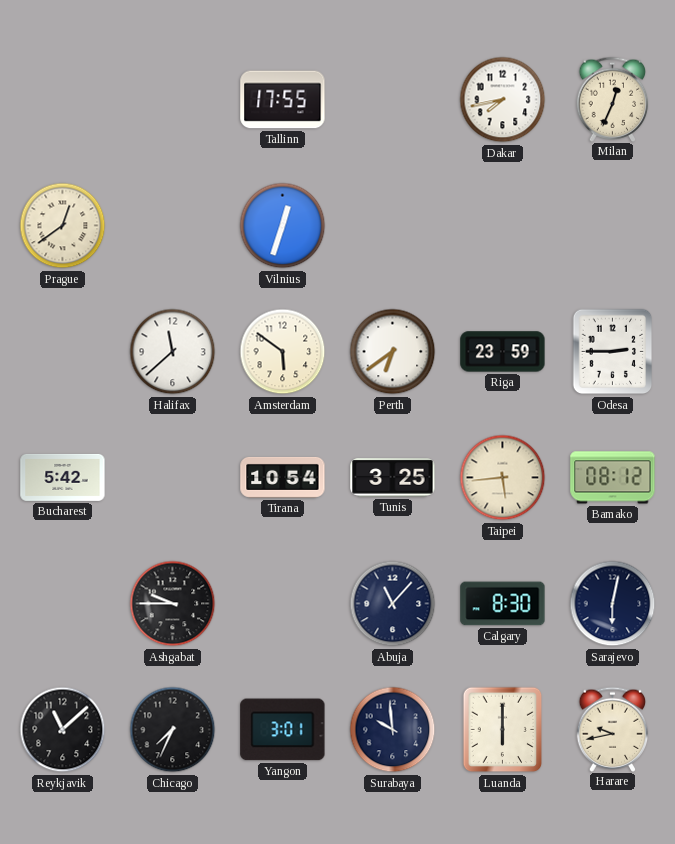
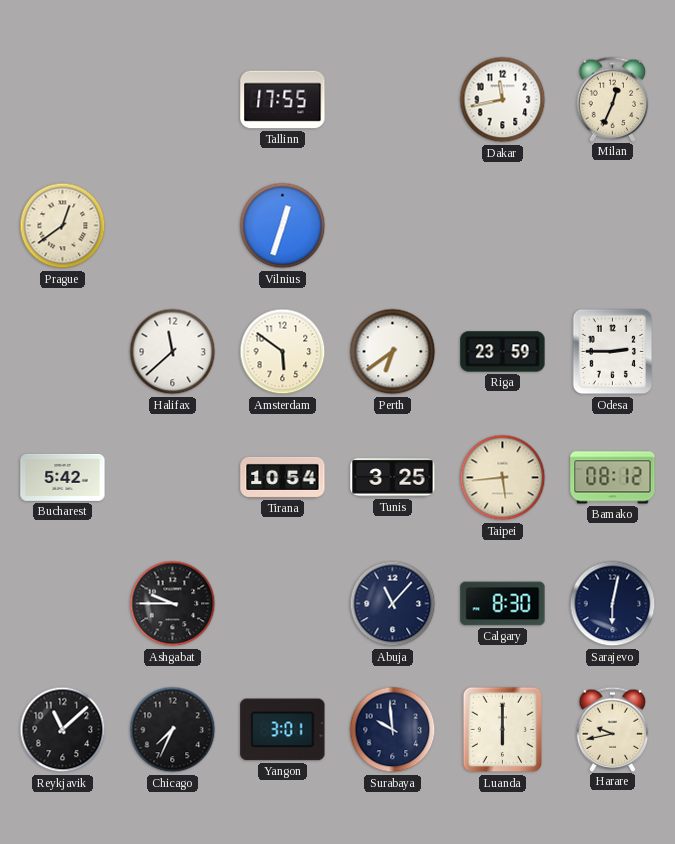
Dakar: 7:43 -> 11:43
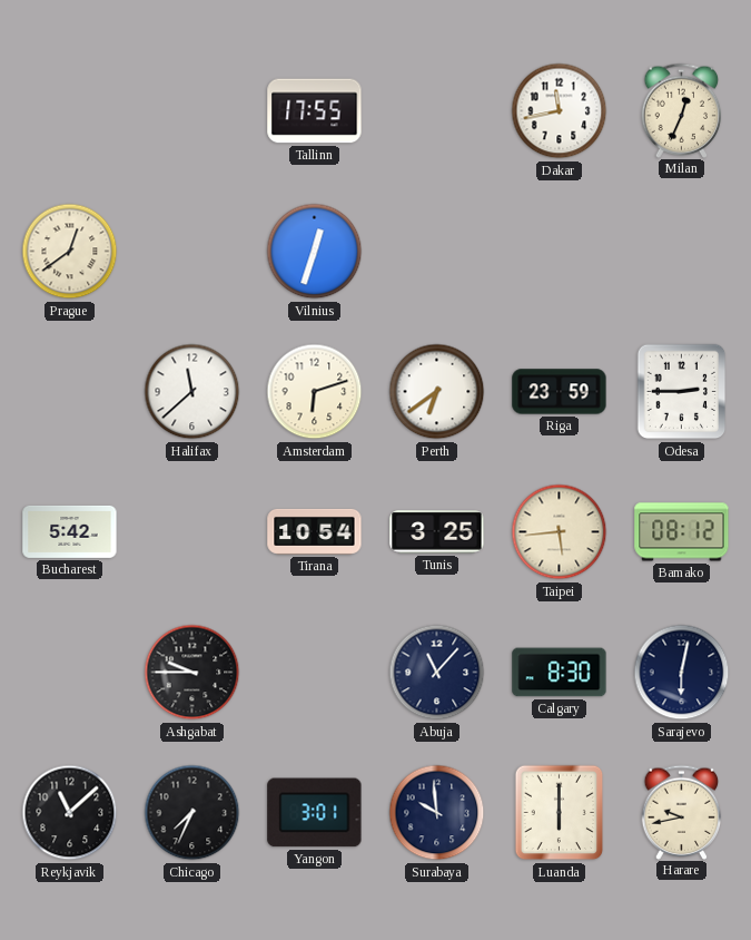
Amsterdam: 5:51 -> 6:12
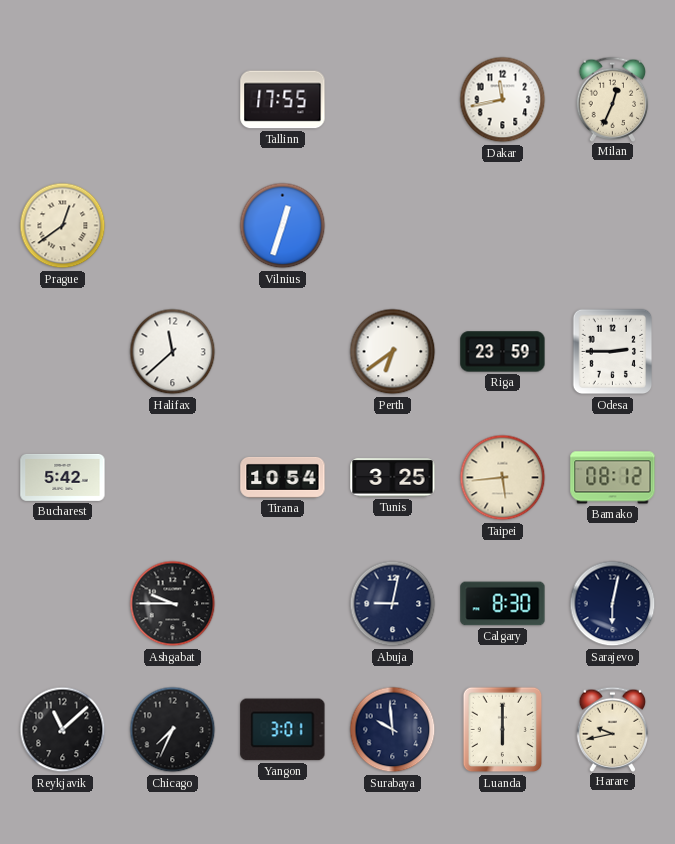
Amsterdam: 6:12 -> none
Abuja: 11:07 -> 9:02
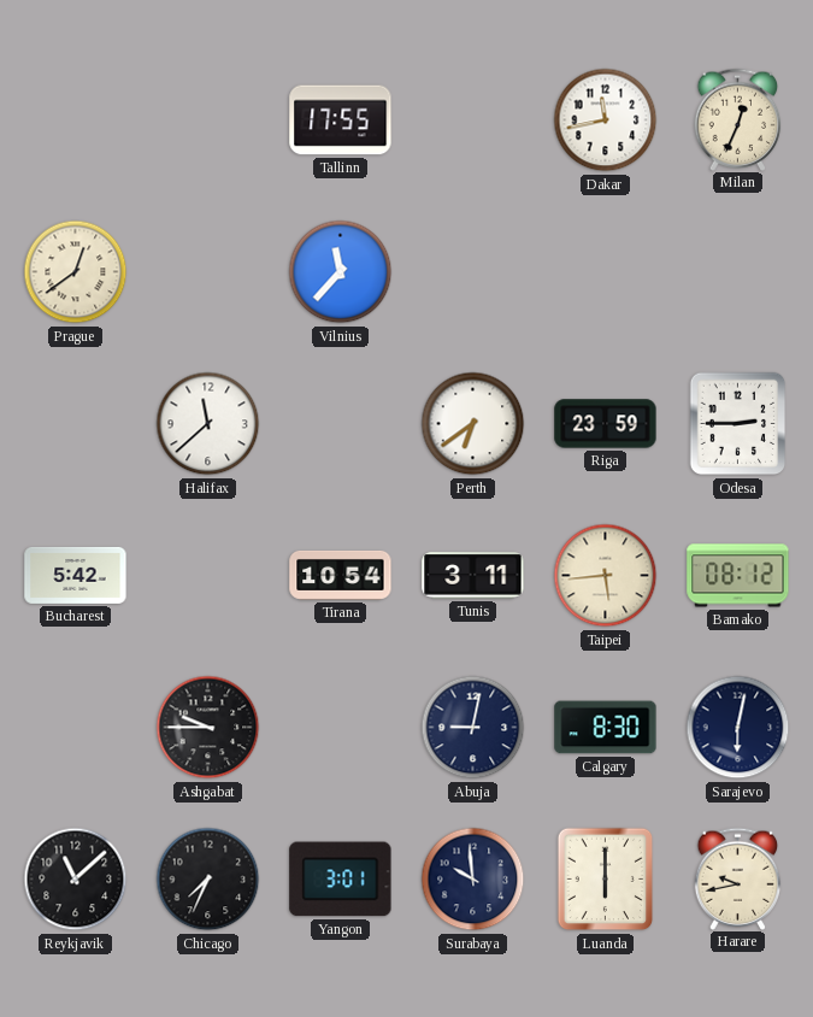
Vilnius: 12:33 -> 11:37
Tunis: 3:25 -> 3:11
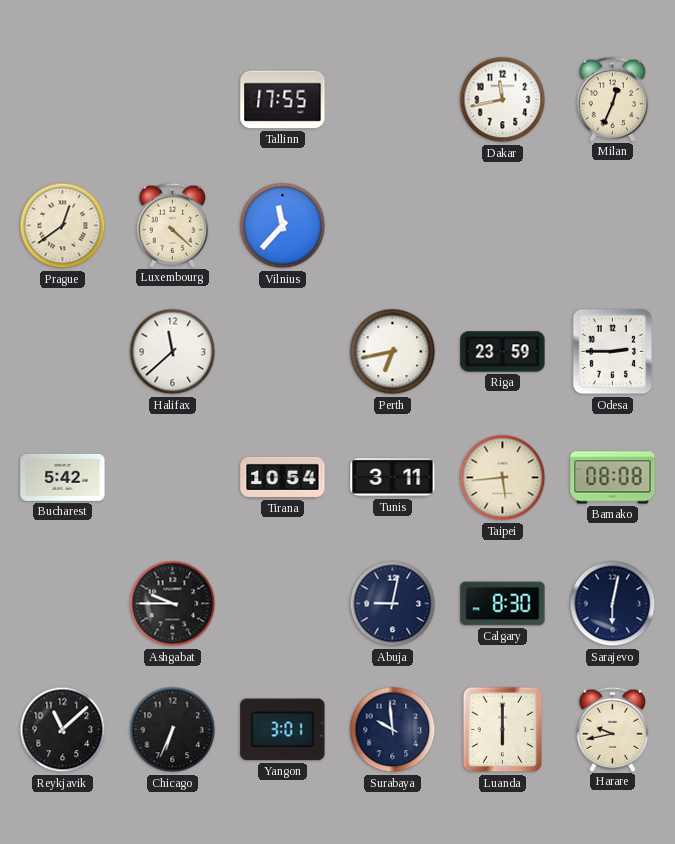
Luxembourg: none -> 4:22
Perth: 6:39 -> 6:43
Bamako: 08:12 -> 08:08
Chicago: 7:34 -> 6:34
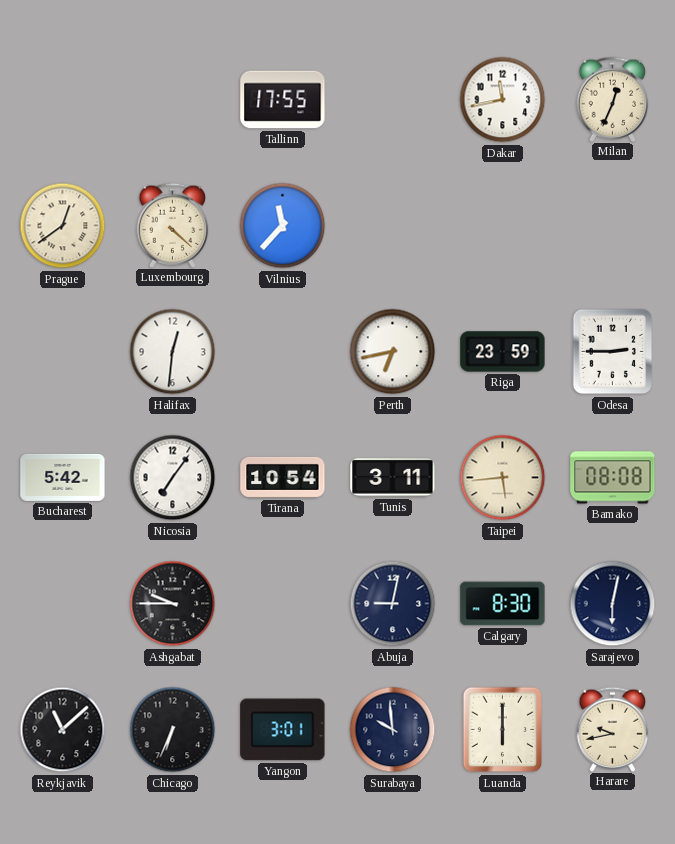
Halifax: 11:38 -> 12:31
Nicosia: none -> 7:06
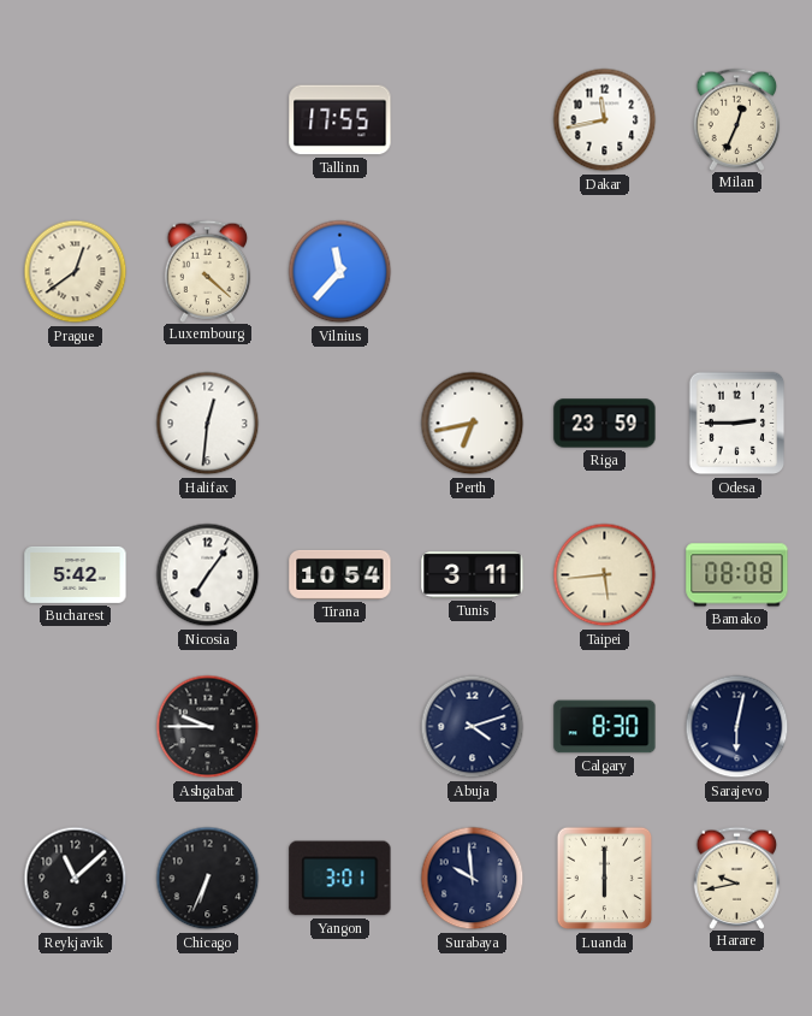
Abuja: 9:02 -> 4:12
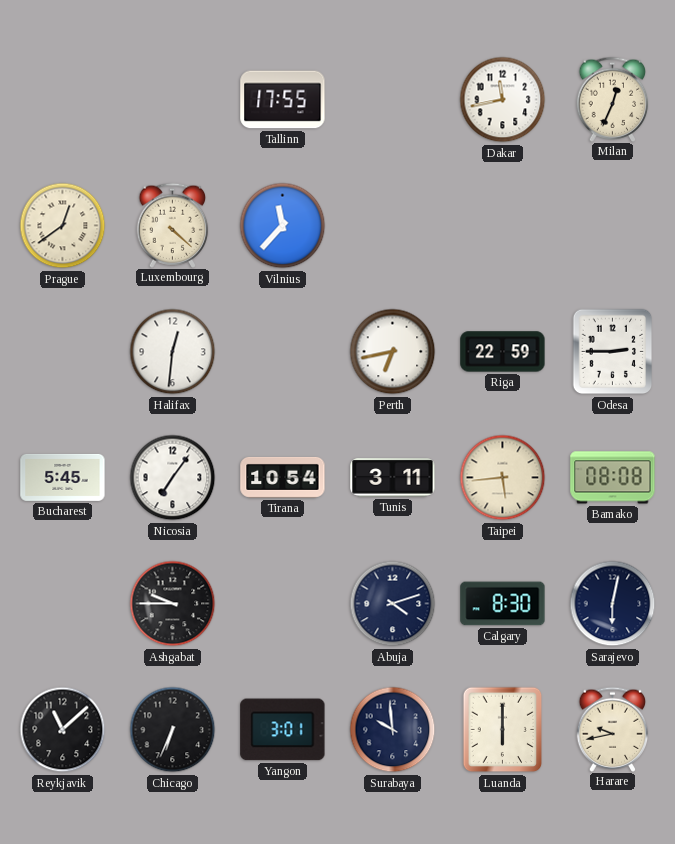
Riga: 23:59 -> 22:59
Bucharest: 5:42 -> 5:45
